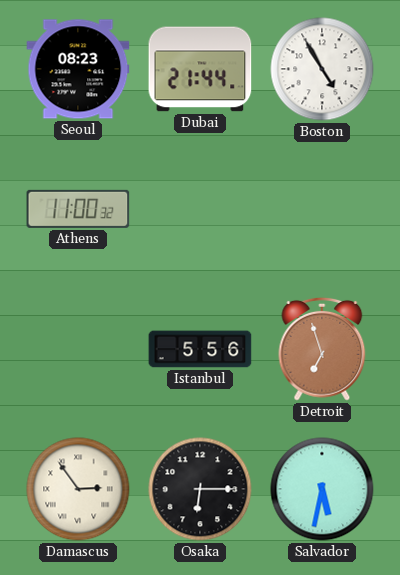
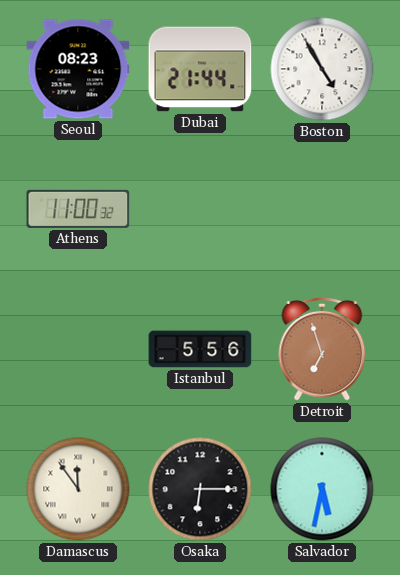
Damascus: 2:54 -> 11:54
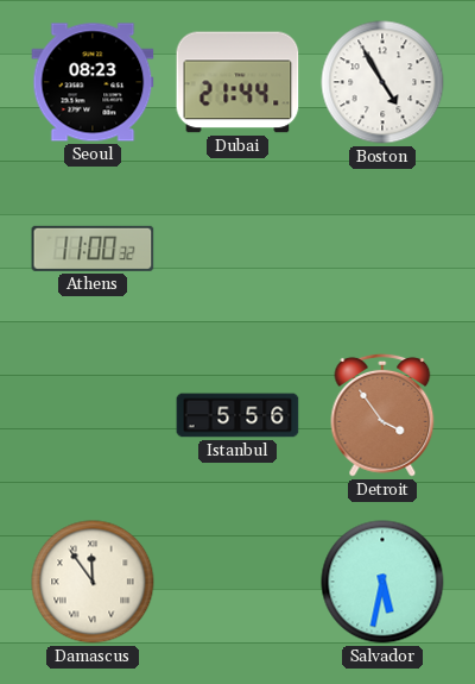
Detroit: 6:57 -> 3:54
Osaka: 6:15 -> none
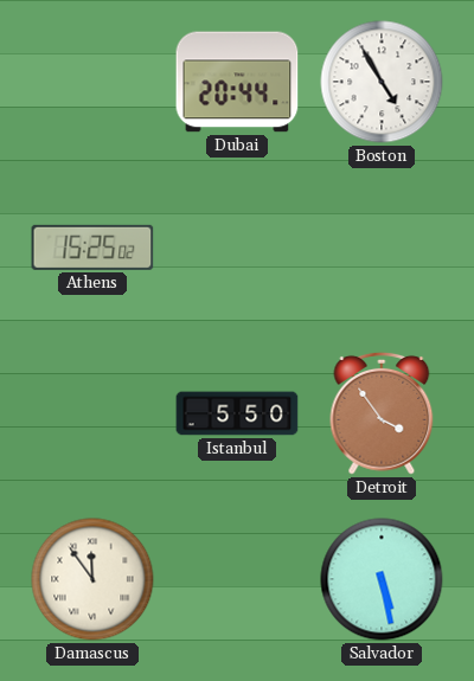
Seoul: 08:23 -> none
Dubai: 21:44 -> 20:44
Athens: 11:00 -> 15:25
Istanbul: 5:56 -> 5:50
Salvador: 5:32 -> 5:28
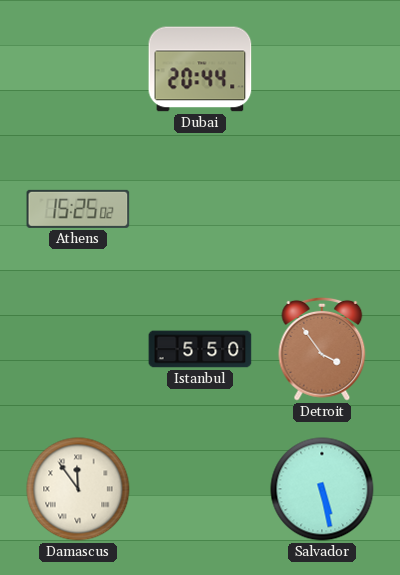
Boston: 4:55 -> none
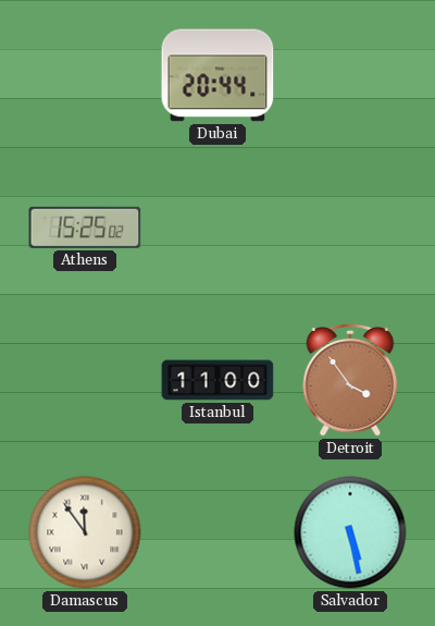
Istanbul: 5:50 -> 11:00
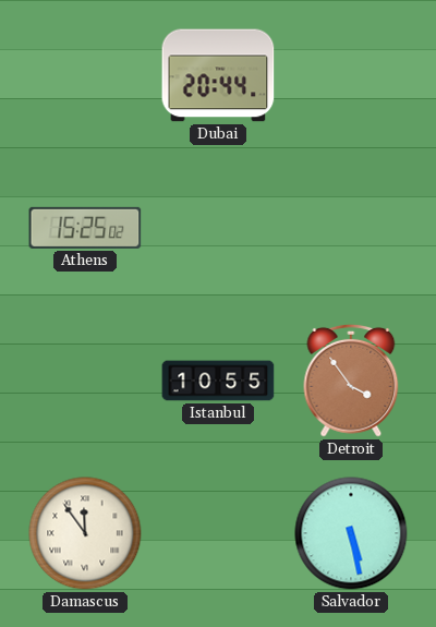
Istanbul: 11:00 -> 10:55
